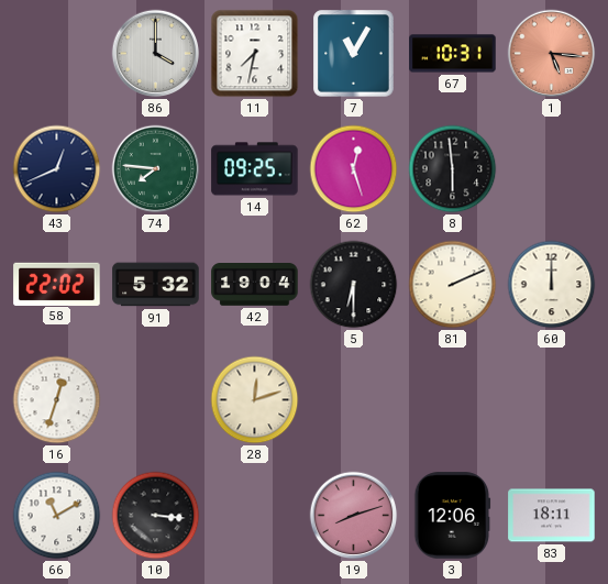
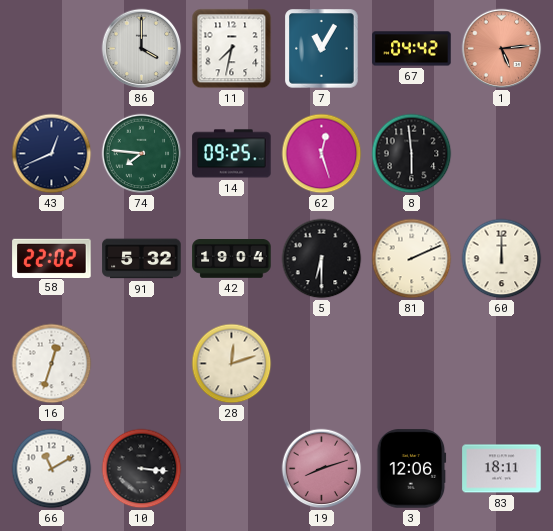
67: 10:31 -> 04:42
1: 5:16 -> 5:14
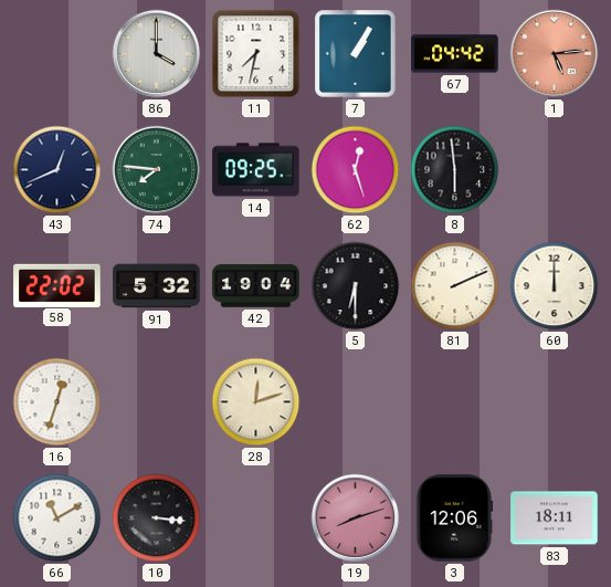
7: 11:05 -> 1:05
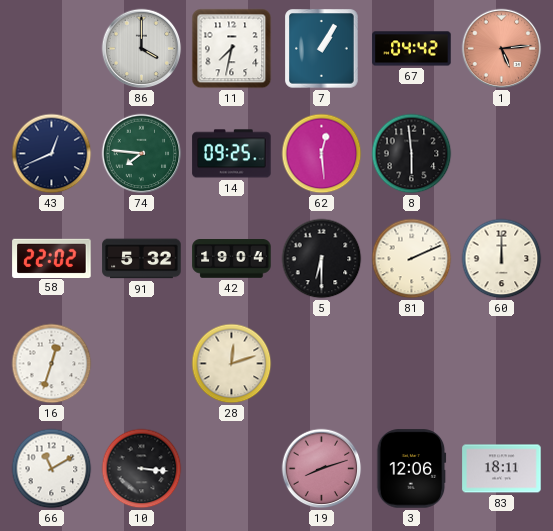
62: 12:27 -> 12:29
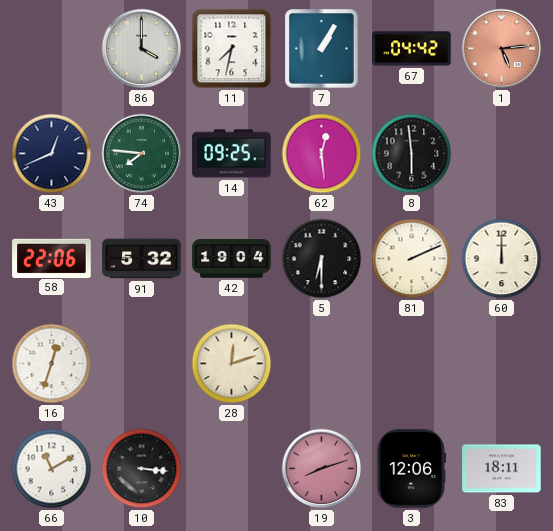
58: 22:02 -> 22:06
